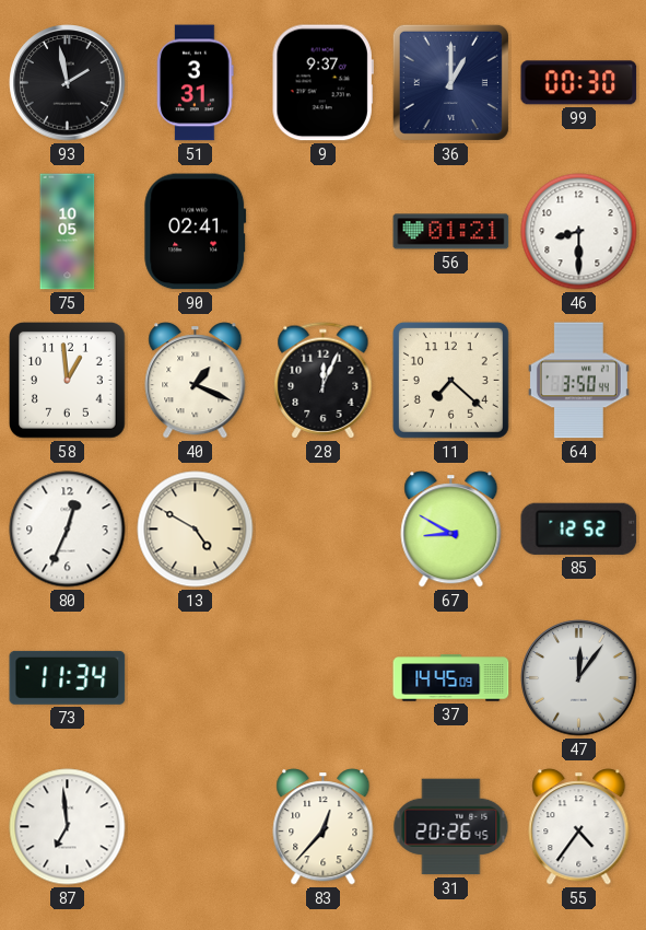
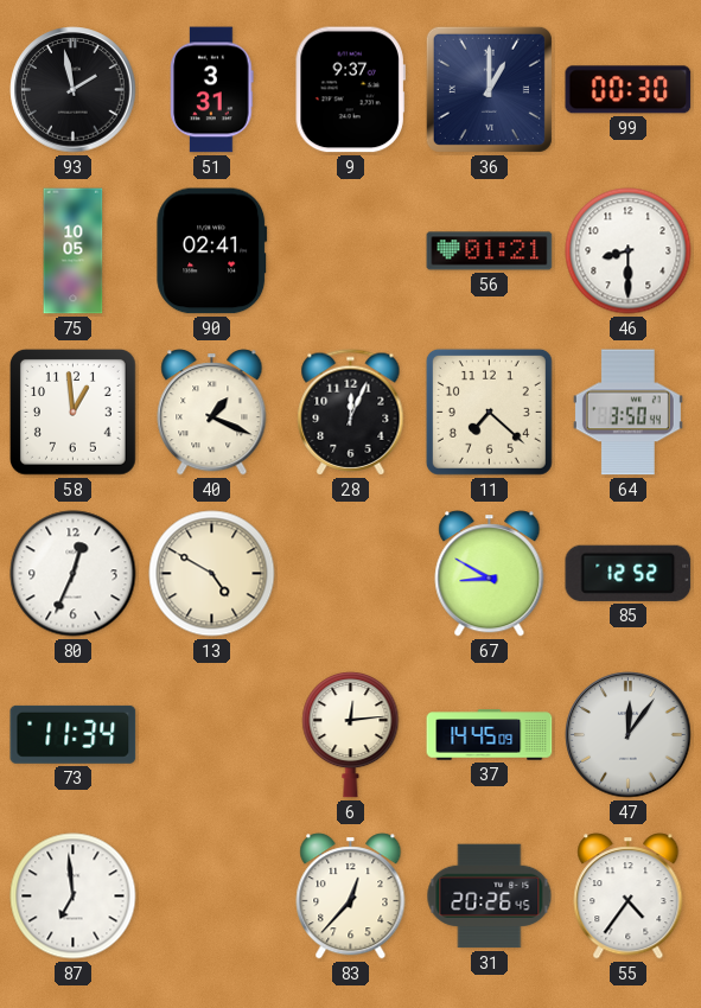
6: none -> 12:14
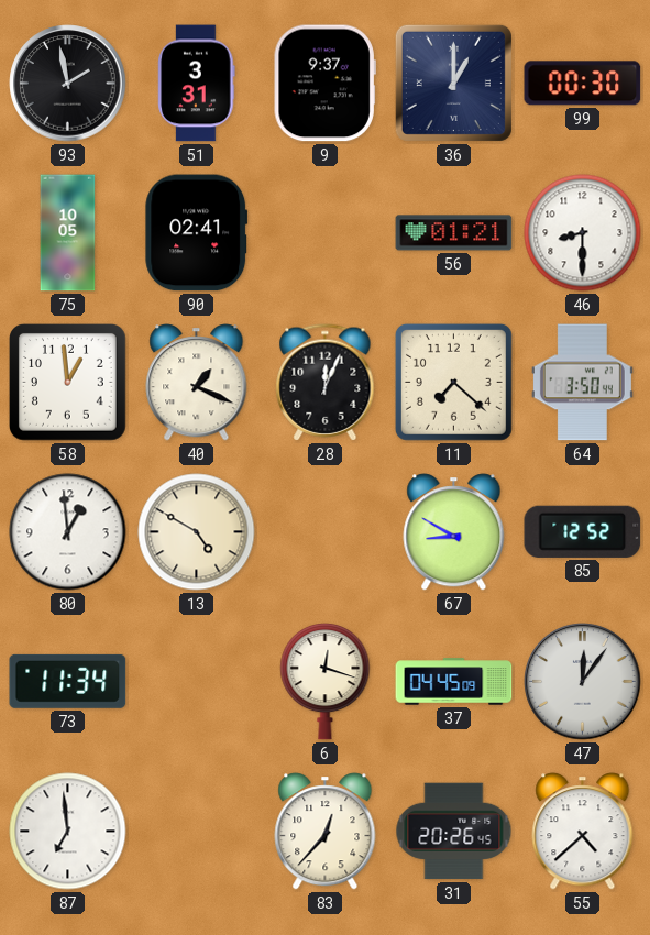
80: 12:34 -> 12:59
6: 12:14 -> 12:18
37: 14:45 -> 04:45
55: 4:36 -> 4:38
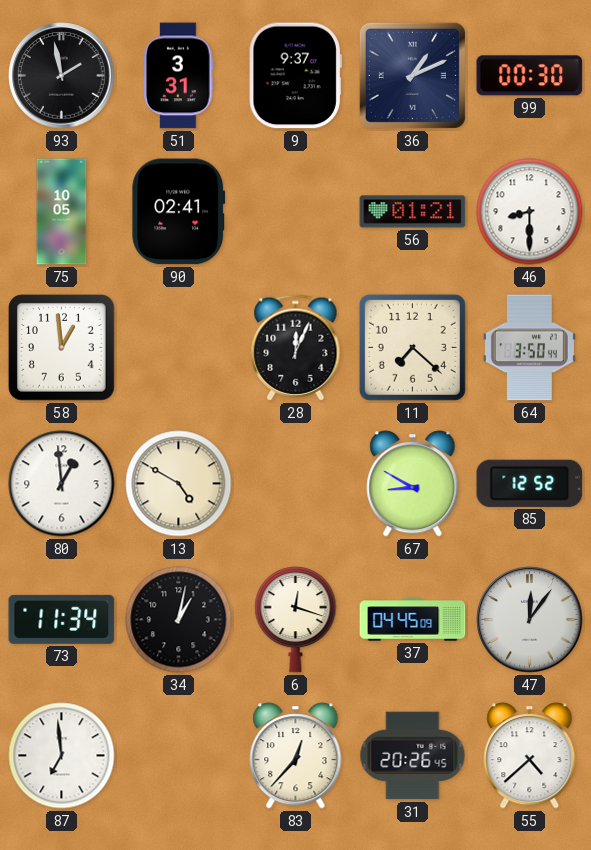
36: 1:00 -> 1:11
40: 1:19 -> none
34: none -> 1:02
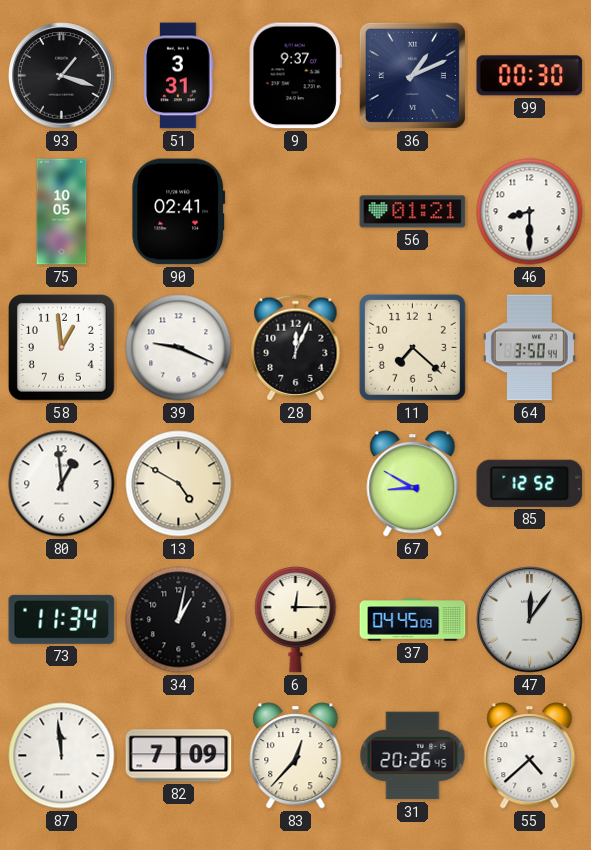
93: 1:58 -> 1:18
39: none -> 9:19
6: 12:18 -> 12:15
87: 6:59 -> 11:59
82: none -> 7:09
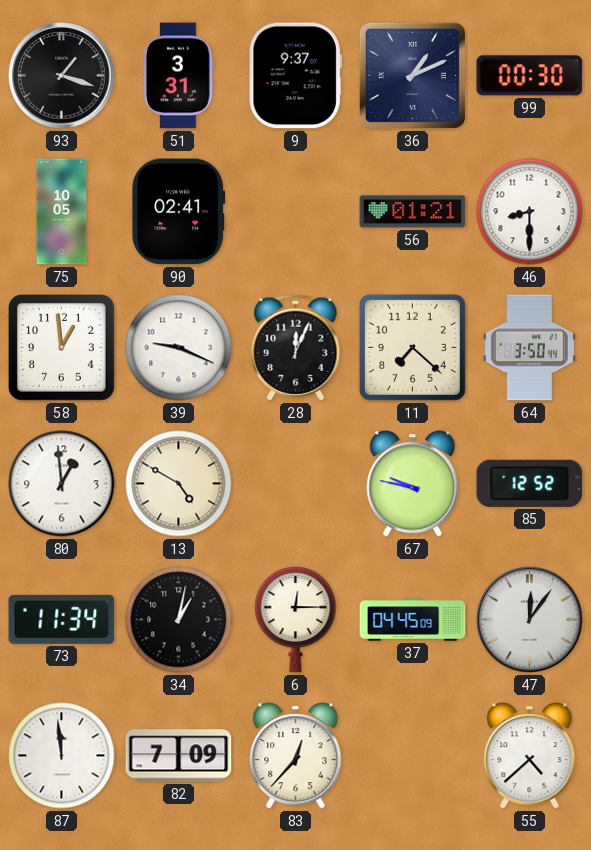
67: 8:50 -> 9:47
31: 20:26 -> none
